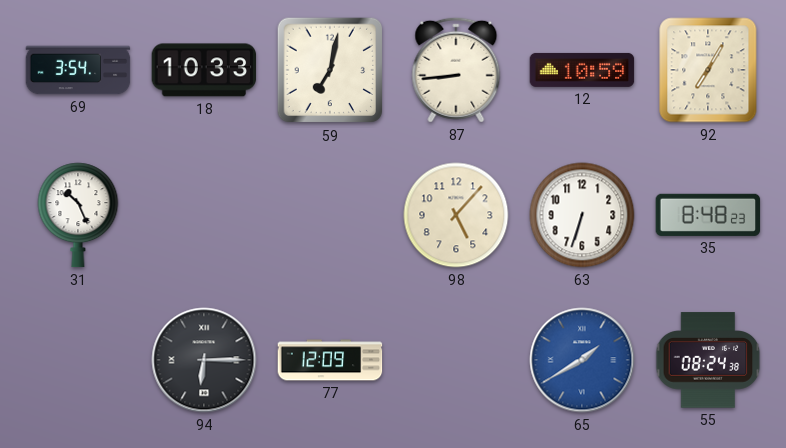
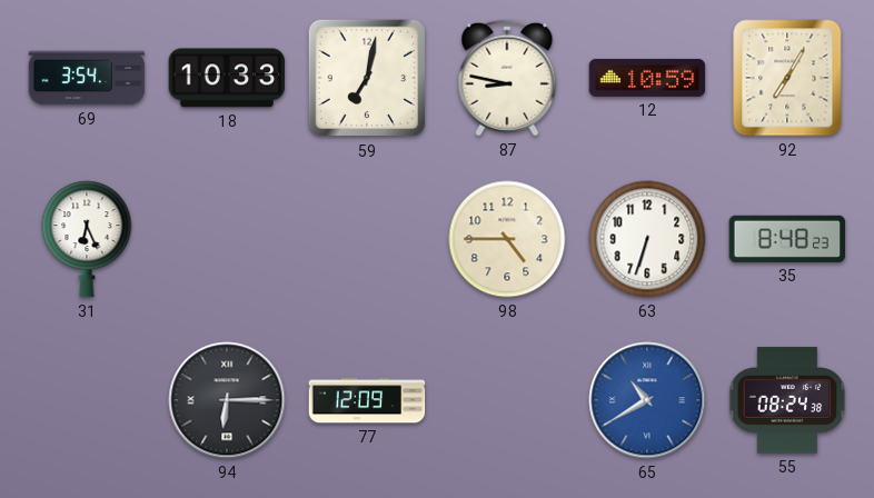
87: 8:44 -> 8:47
31: 10:26 -> 6:26
98: 5:07 -> 4:45
65: 1:40 -> 10:40
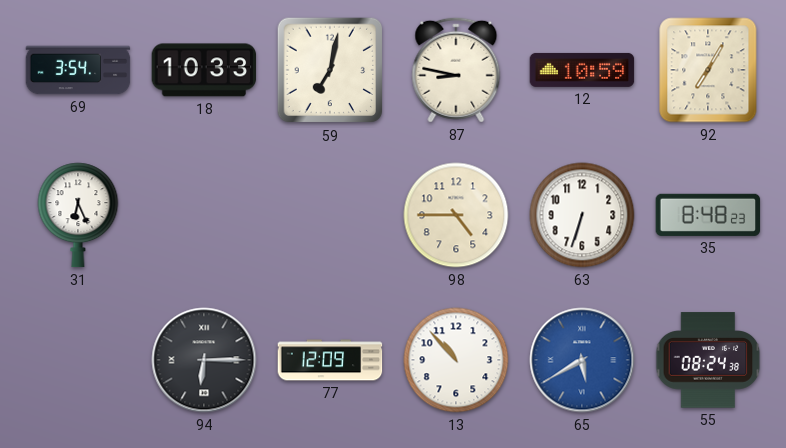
13: none -> 10:53
65: 10:40 -> 5:40
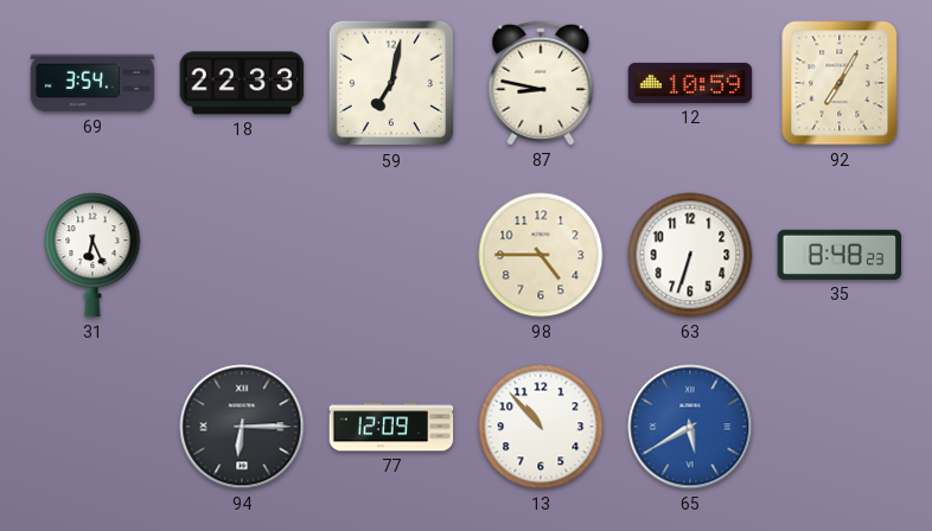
18: 10:33 -> 22:33
55: 08:24 -> none
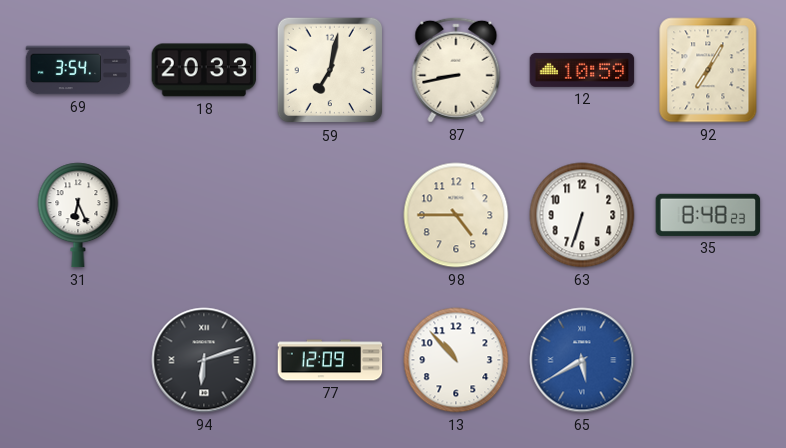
18: 22:33 -> 20:33
87: 8:47 -> 8:43
94: 6:15 -> 6:12
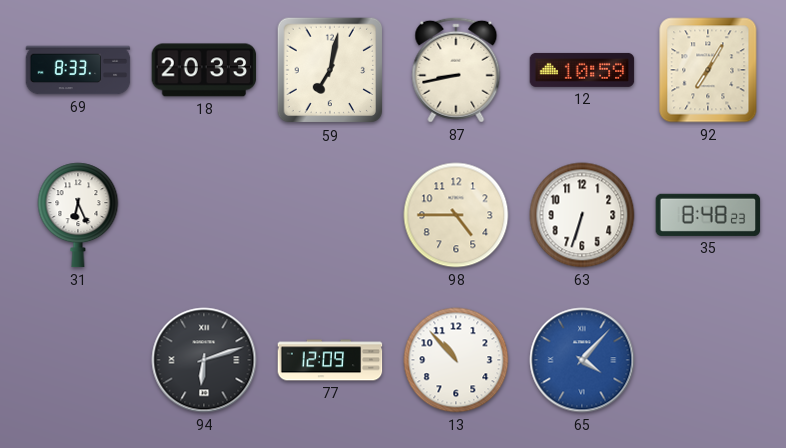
69: 3:54 -> 8:33
65: 5:40 -> 4:07
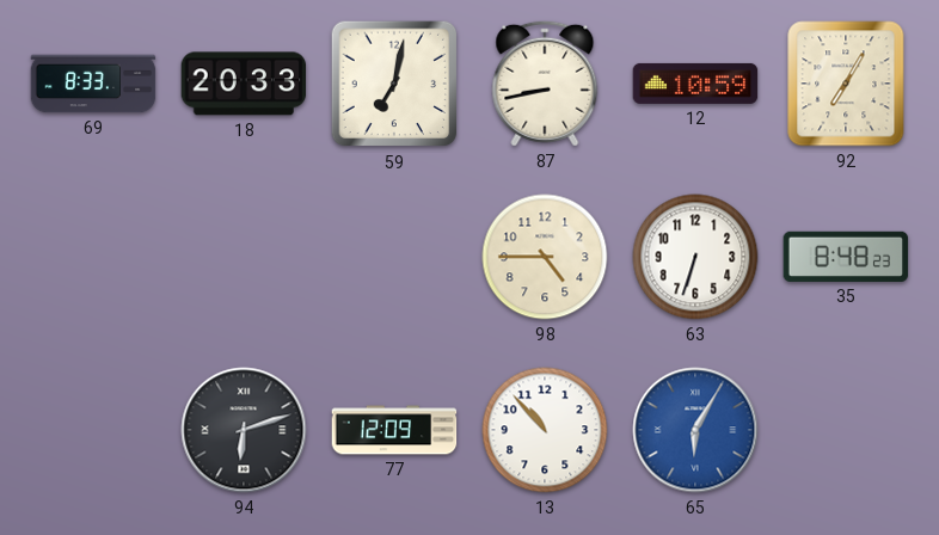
31: 6:26 -> none
65: 4:07 -> 6:05
